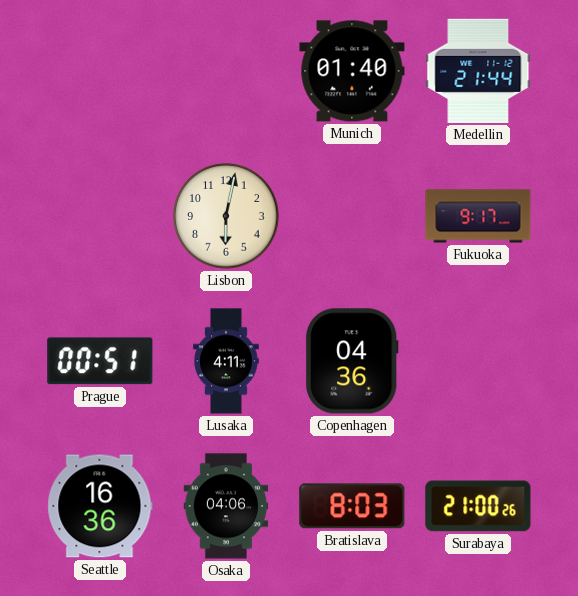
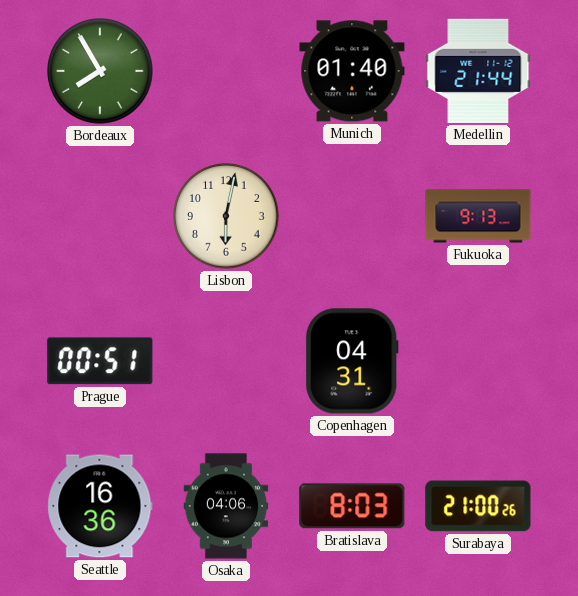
Bordeaux: none -> 7:55
Fukuoka: 9:17 -> 9:13
Lusaka: 4:11 -> none
Copenhagen: 04:36 -> 04:31
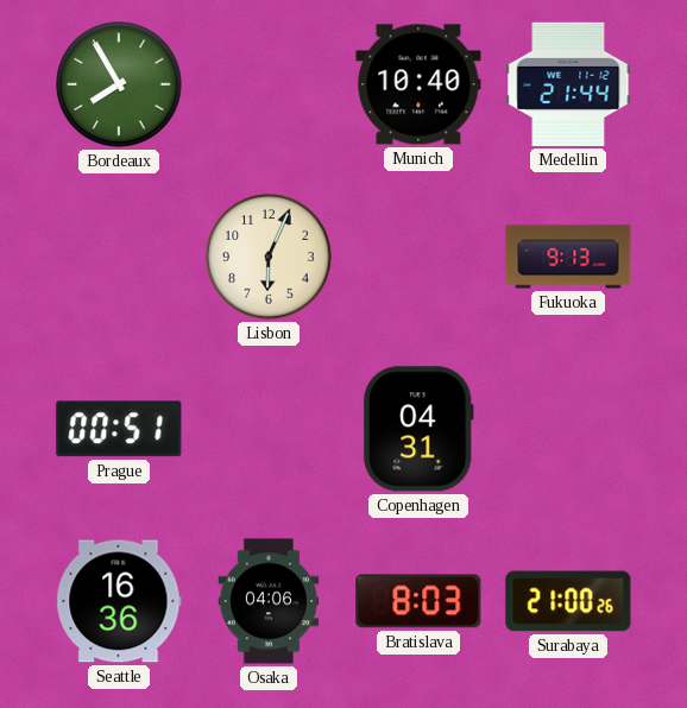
Munich: 01:40 -> 10:40
Lisbon: 6:02 -> 6:04
